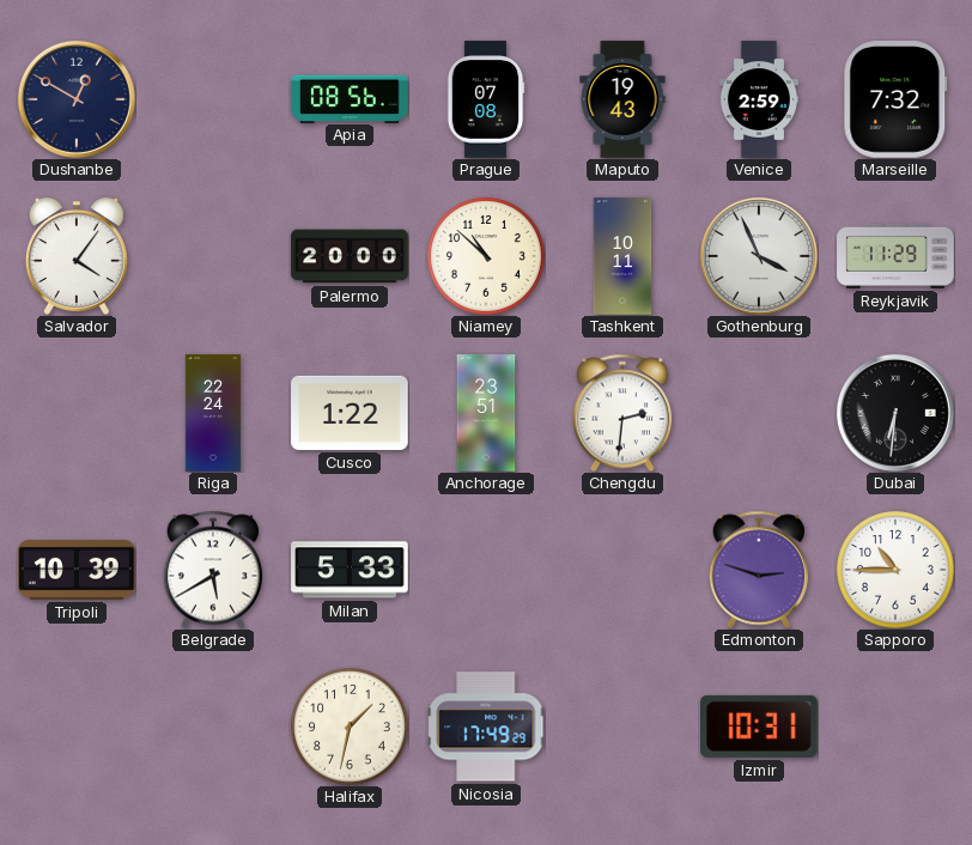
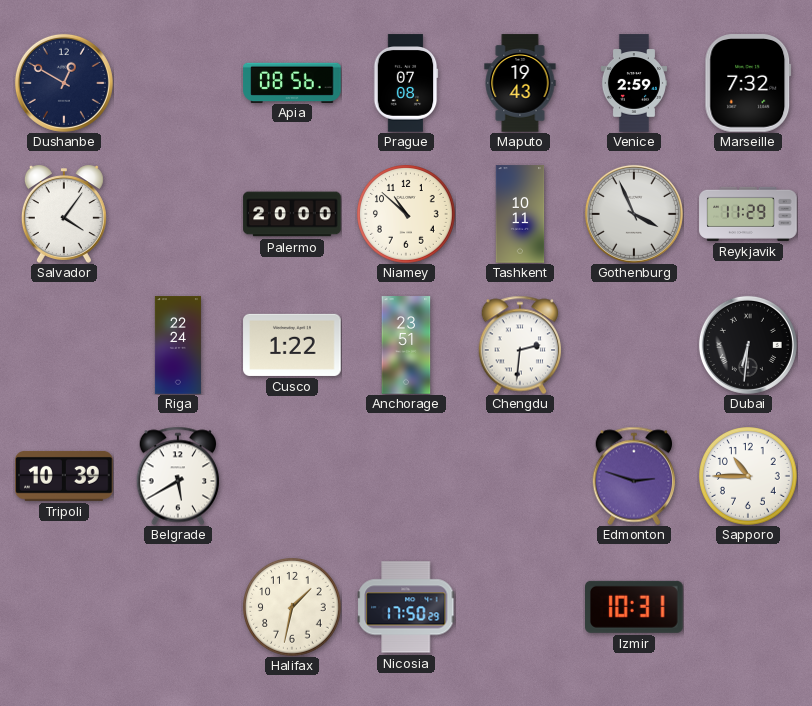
Milan: 5:33 -> none
Nicosia: 17:49 -> 17:50
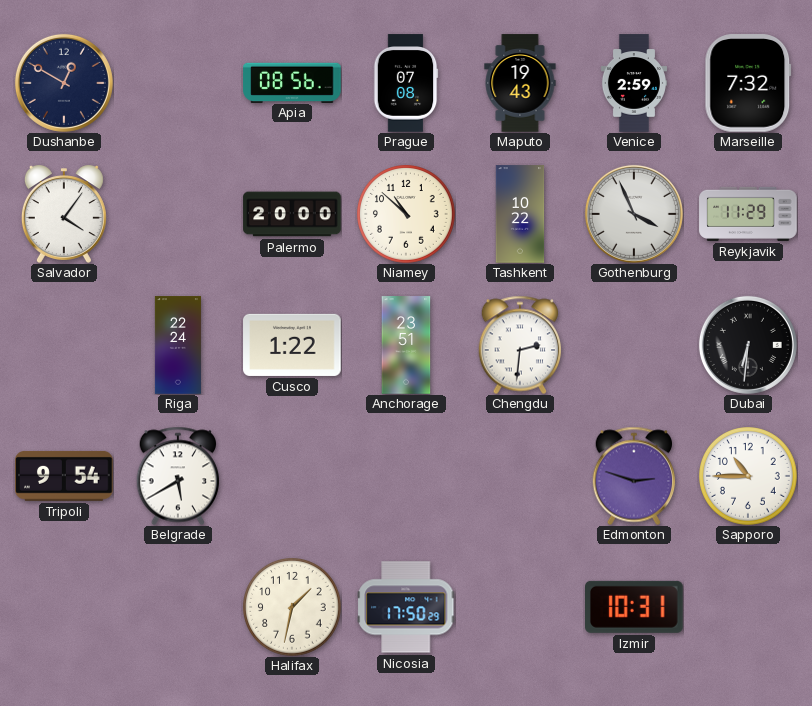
Tashkent: 10:11 -> 10:22
Tripoli: 10:39 -> 9:54
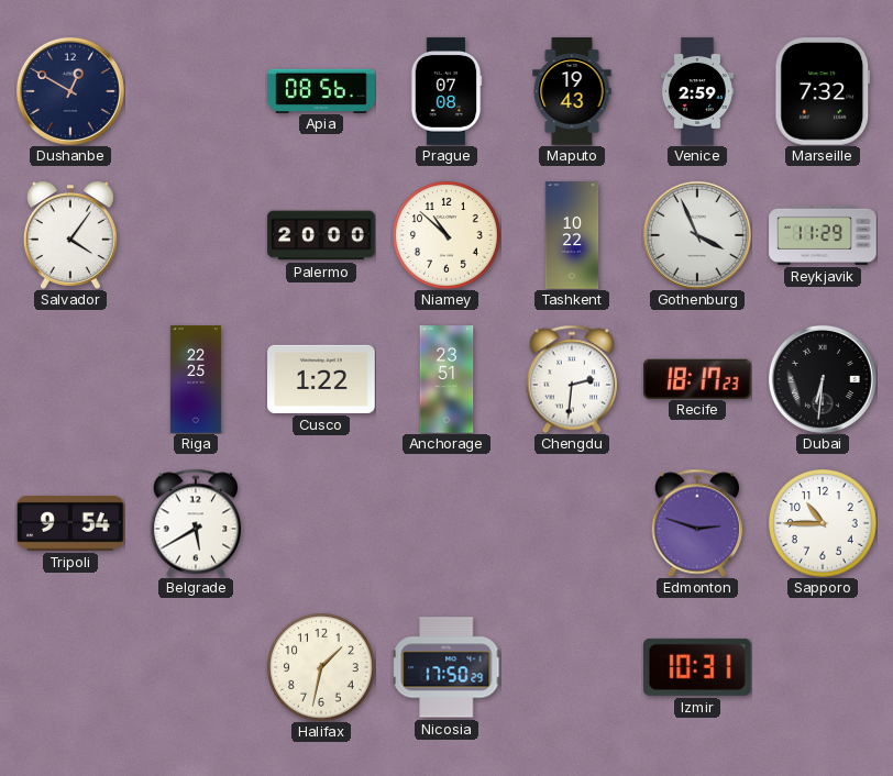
Riga: 22:24 -> 22:25
Recife: none -> 18:17
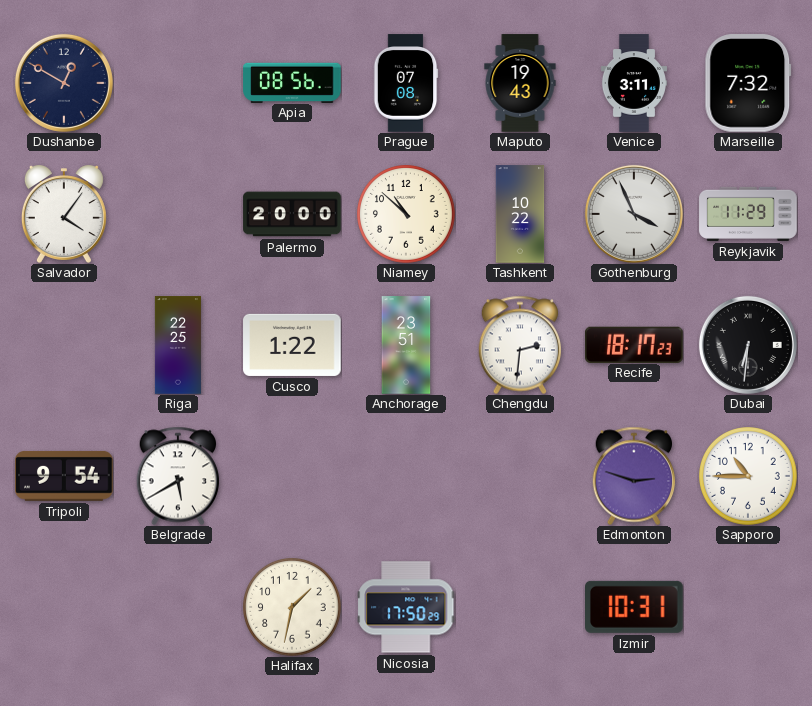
Venice: 2:59 -> 3:11
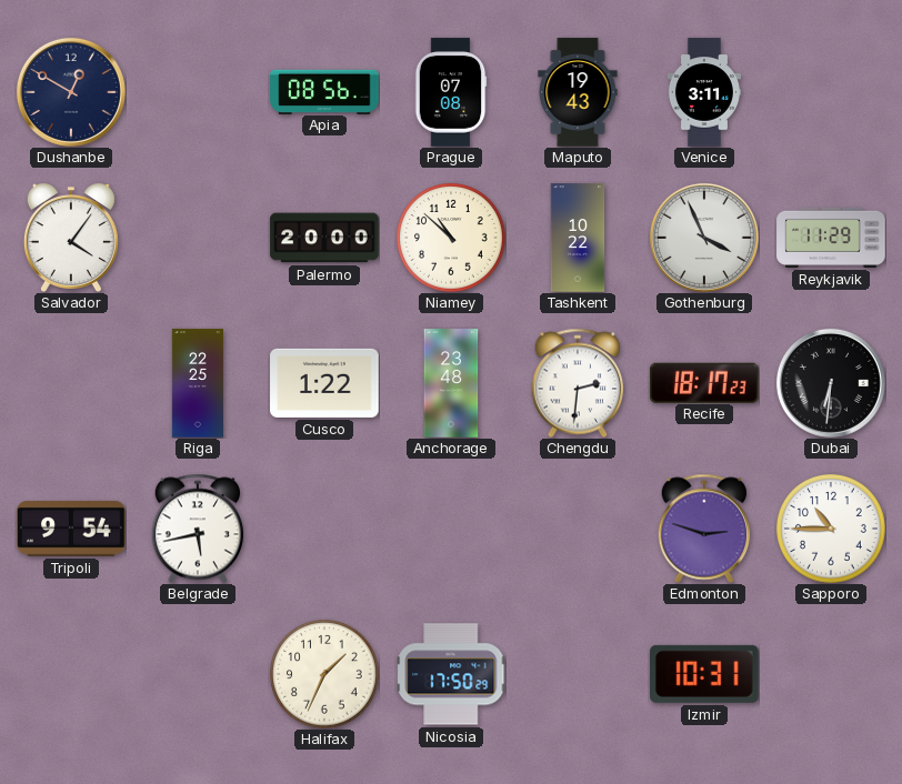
Marseille: 7:32 -> none
Anchorage: 23:51 -> 23:48
Belgrade: 5:40 -> 5:43
Halifax: 1:32 -> 1:34
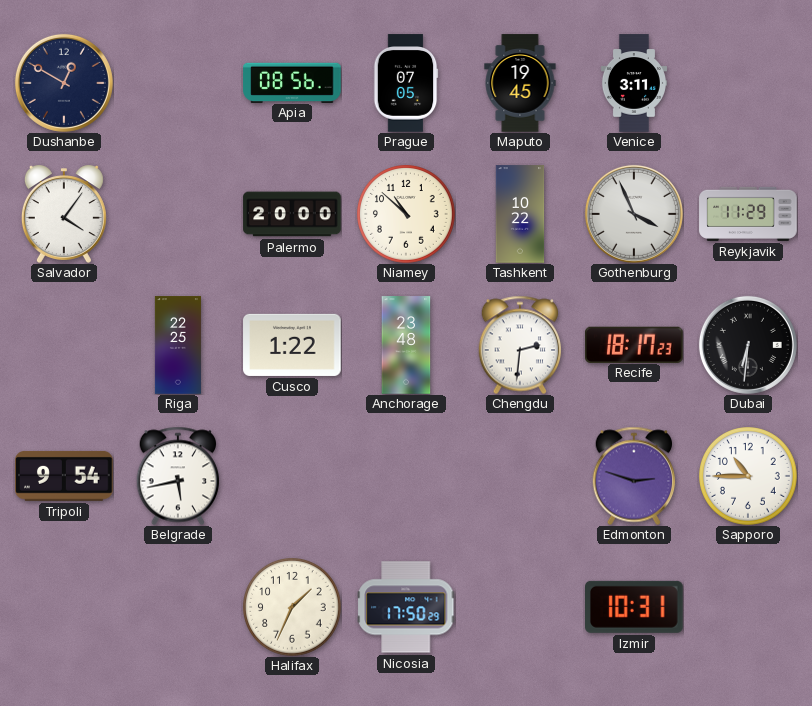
Prague: 07:08 -> 07:05
Maputo: 19:43 -> 19:45
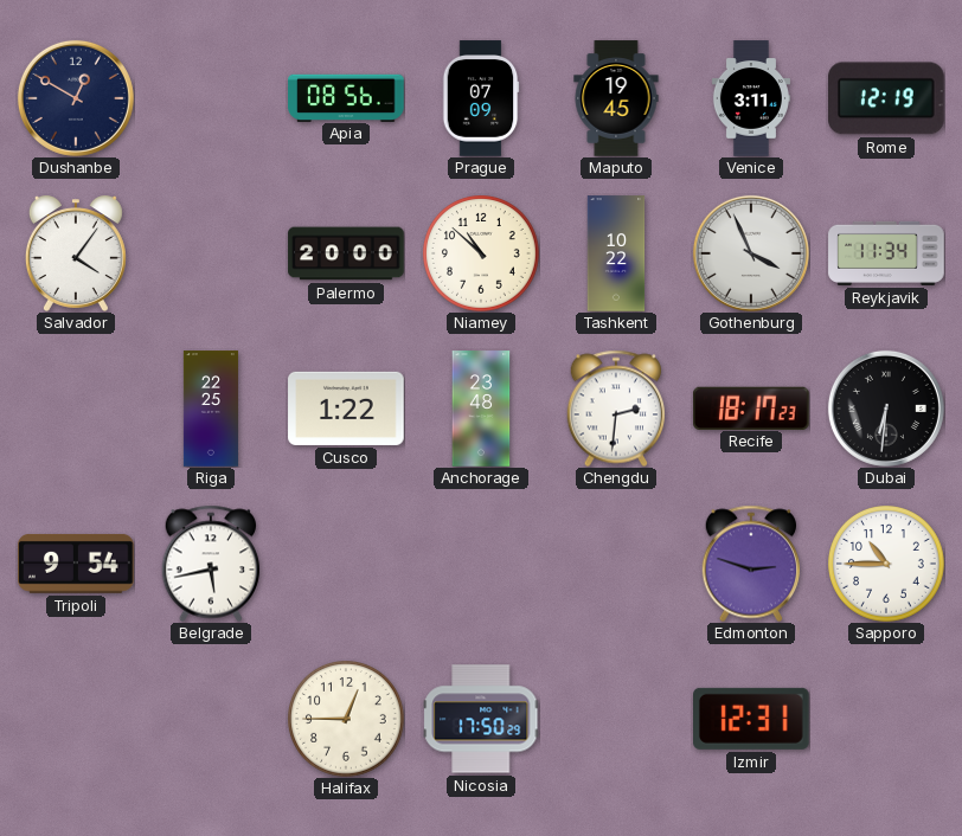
Prague: 07:05 -> 07:09
Rome: none -> 12:19
Reykjavik: 11:29 -> 11:34
Halifax: 1:34 -> 12:45
Izmir: 10:31 -> 12:31
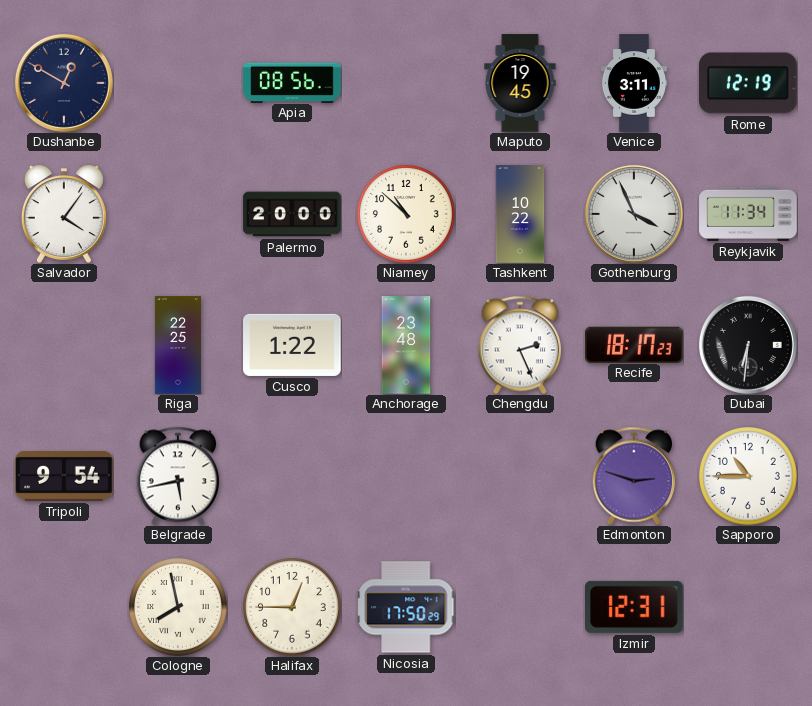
Prague: 07:09 -> none
Chengdu: 2:31 -> 2:26
Cologne: none -> 7:58
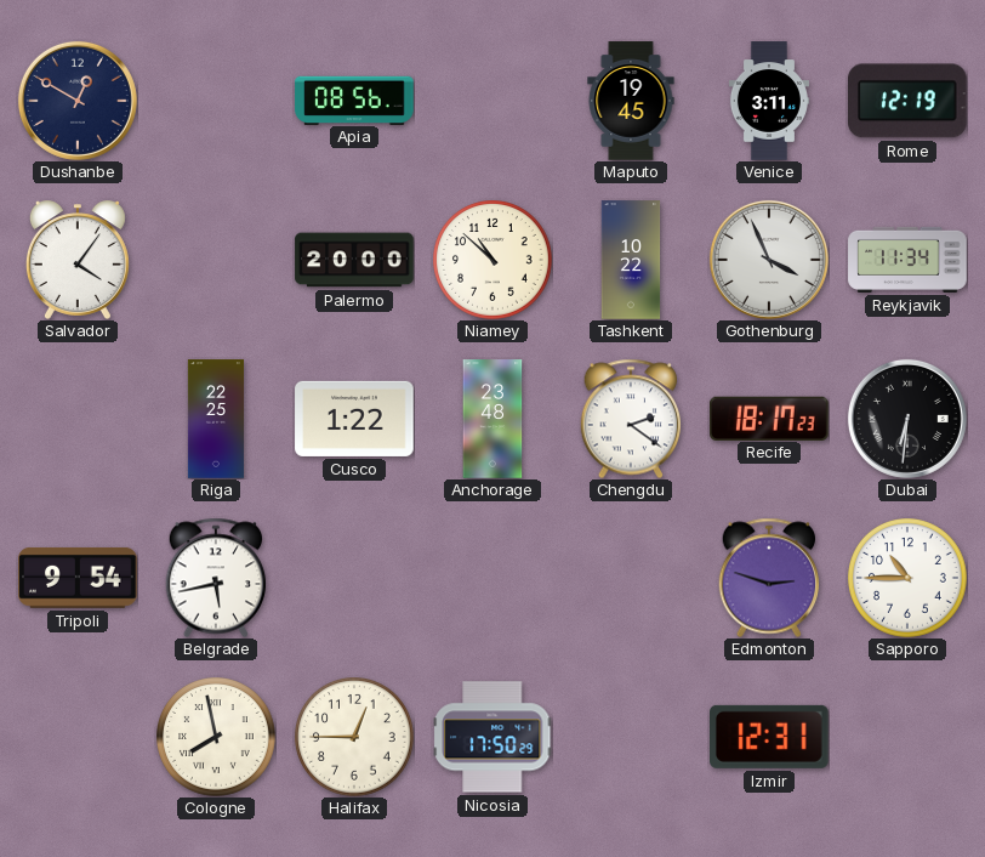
Chengdu: 2:26 -> 2:21
